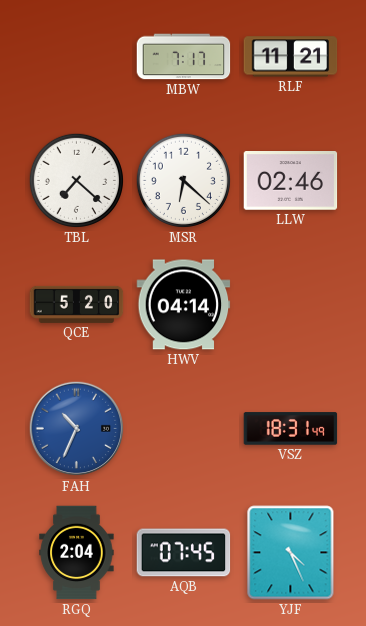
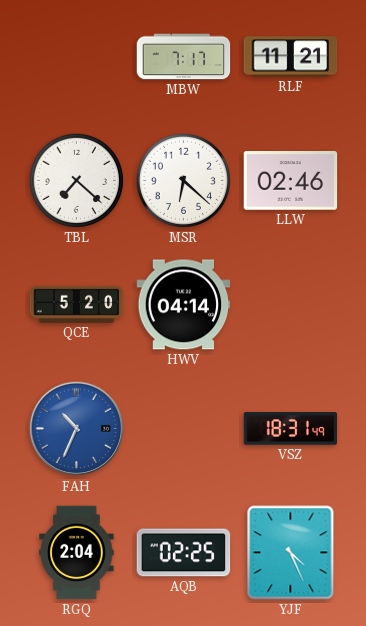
AQB: 07:45 -> 02:25
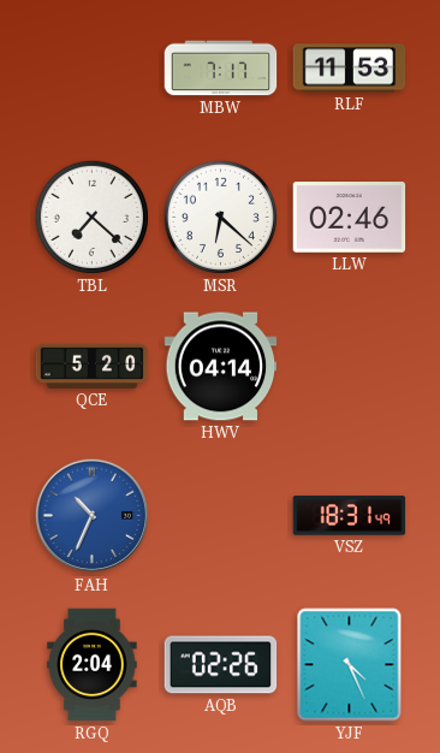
RLF: 11:21 -> 11:53
AQB: 02:25 -> 02:26
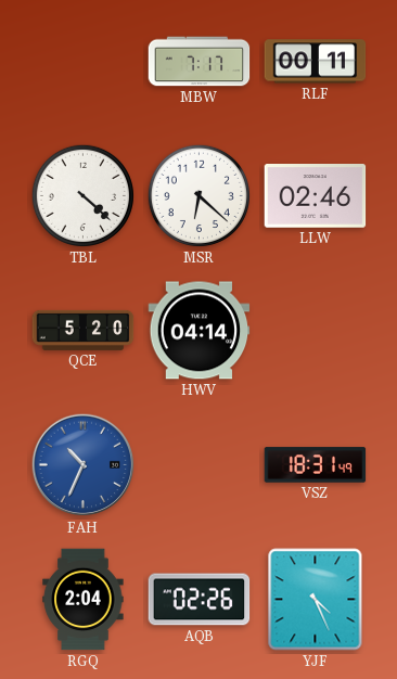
RLF: 11:53 -> 00:11
TBL: 7:22 -> 4:22
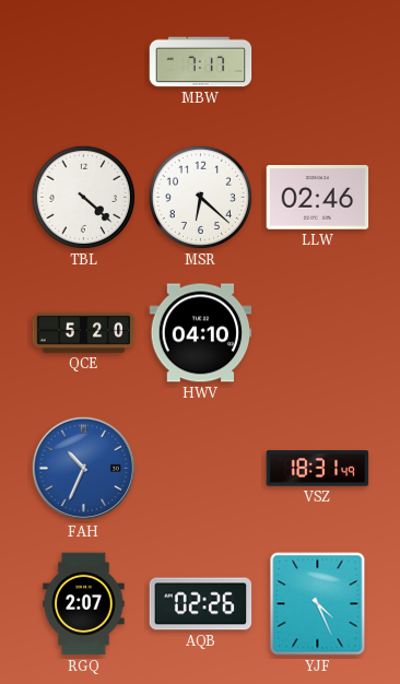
RLF: 00:11 -> none
HWV: 04:14 -> 04:10
RGQ: 2:04 -> 2:07
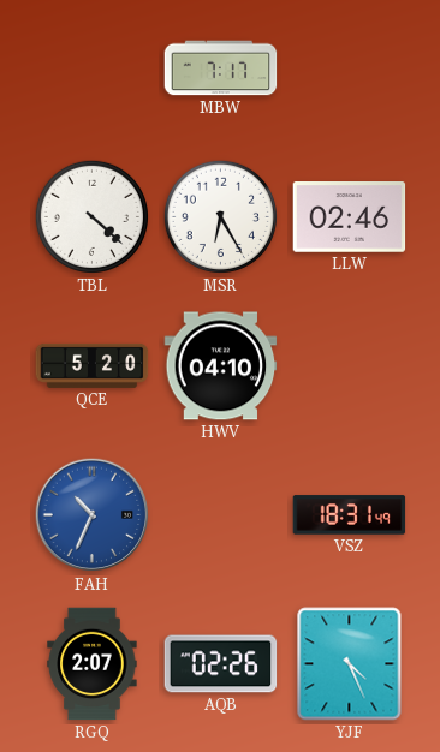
MSR: 6:22 -> 6:25
